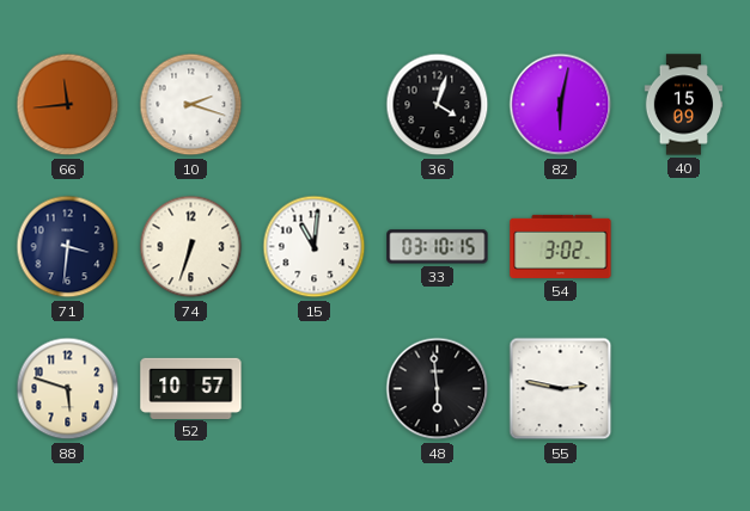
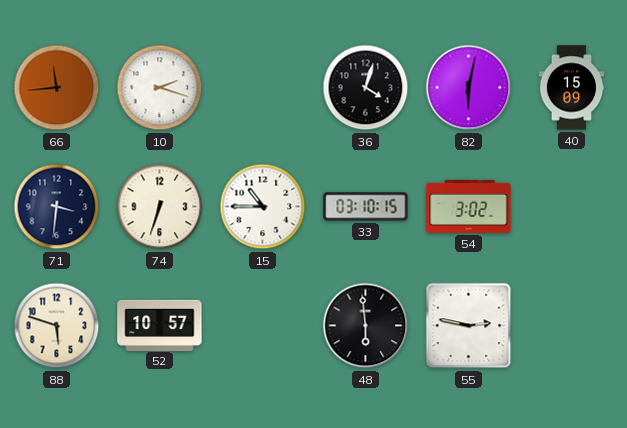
15: 11:01 -> 10:45
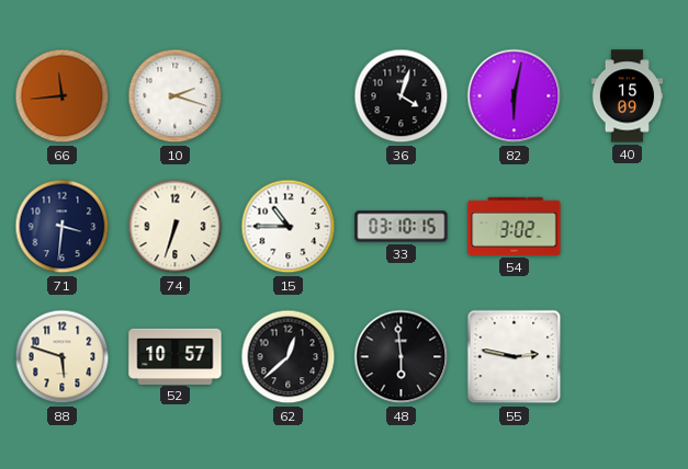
62: none -> 12:38
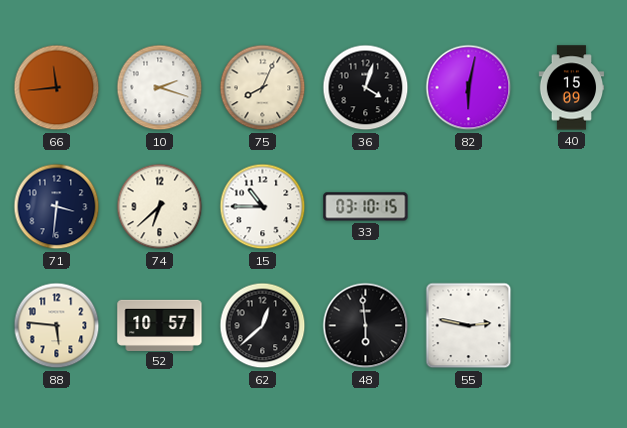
75: none -> 8:04
74: 6:33 -> 6:38
54: 3:02 -> none
88: 5:48 -> 5:46
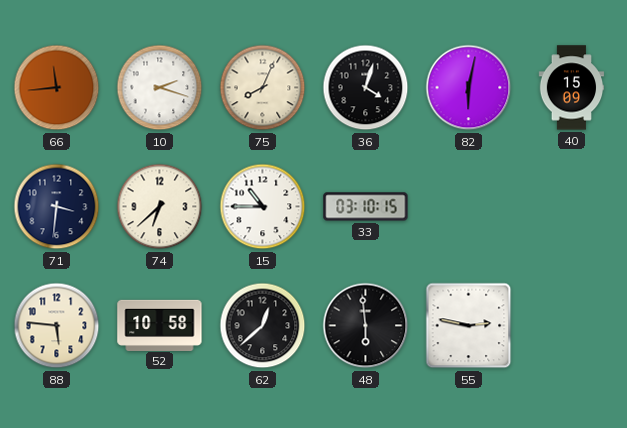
52: 10:57 -> 10:58
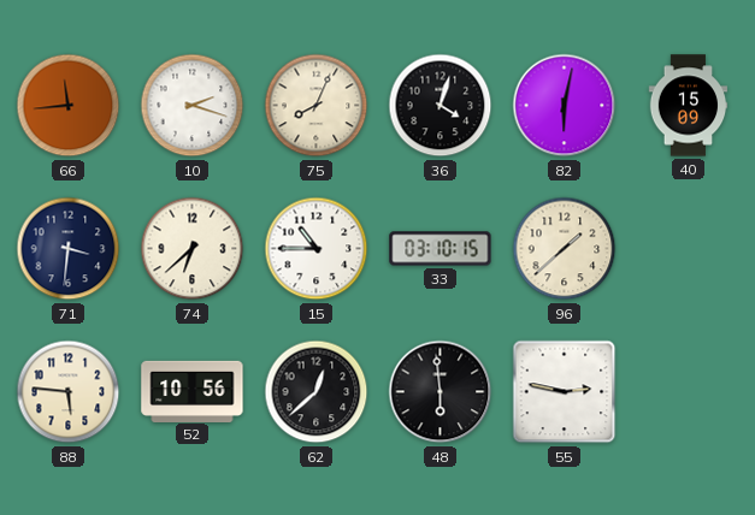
96: none -> 1:38
52: 10:58 -> 10:56
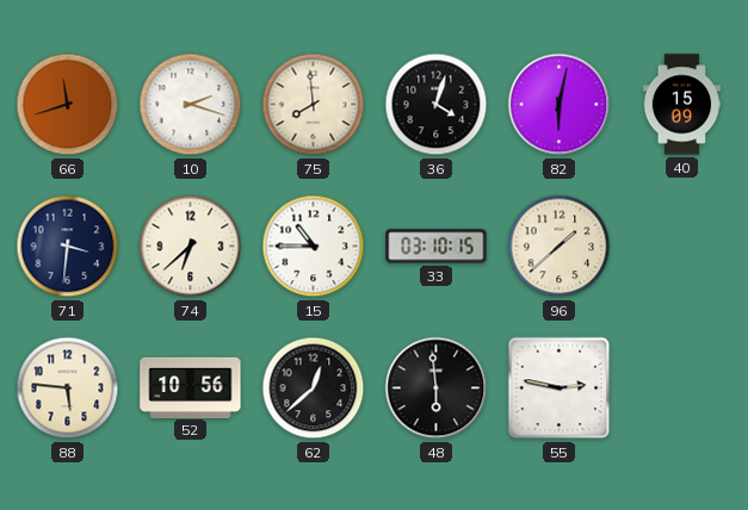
66: 11:44 -> 11:42
75: 8:04 -> 7:59
